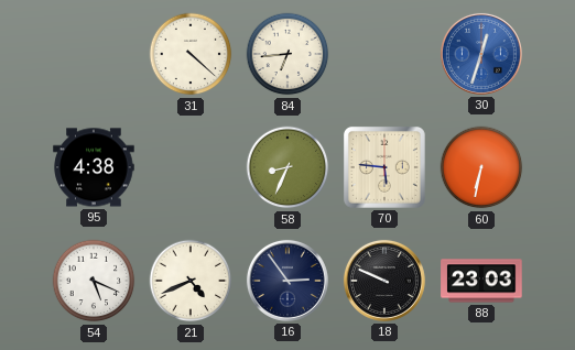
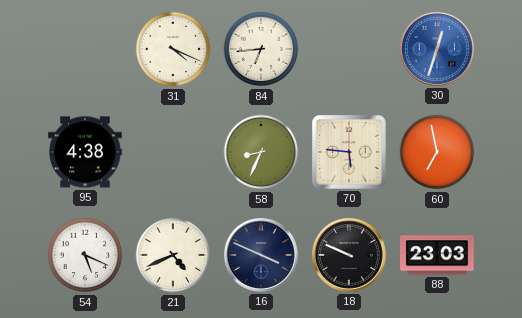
31: 4:22 -> 4:19
60: 6:32 -> 6:58
16: 2:54 -> 3:49
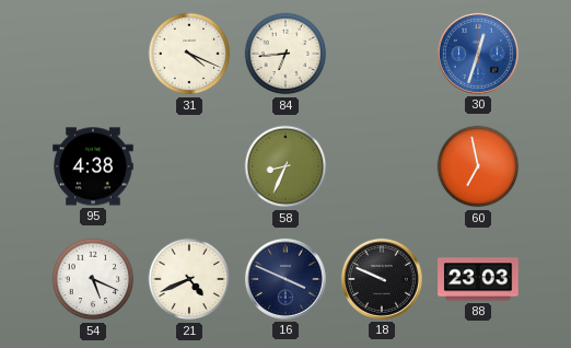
70: 5:46 -> none
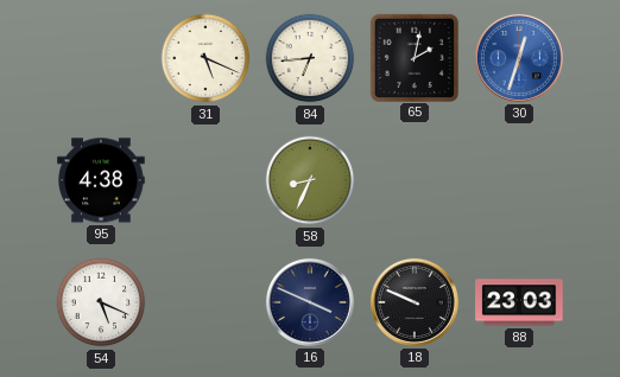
31: 4:19 -> 5:19
65: none -> 2:02
60: 6:58 -> none
21: 4:41 -> none
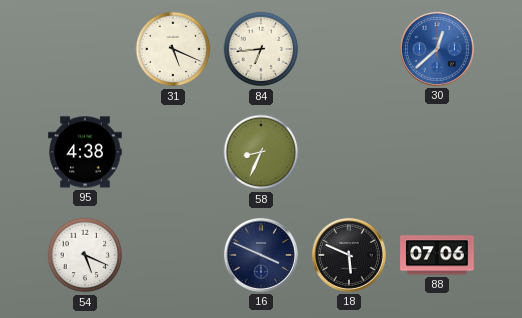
65: 2:02 -> none
30: 12:33 -> 12:38
18: 9:49 -> 5:49
88: 23:03 -> 07:06
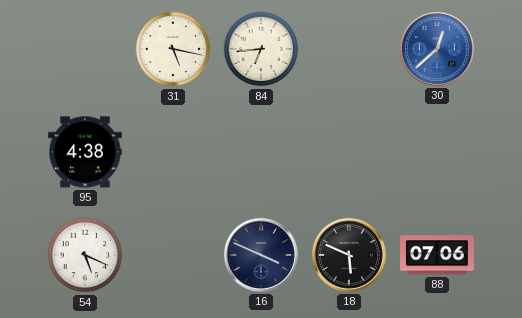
31: 5:19 -> 5:17
58: 8:34 -> none
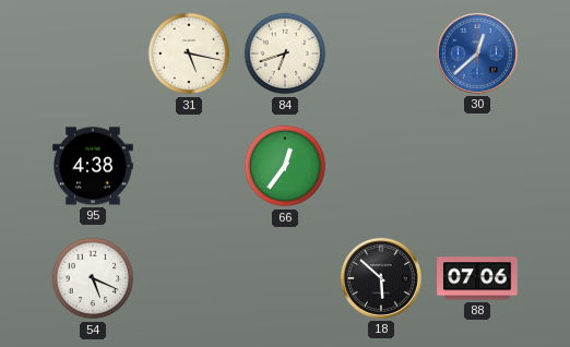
84: 6:44 -> 6:42
66: none -> 12:36
16: 3:49 -> none
18: 5:49 -> 5:52
